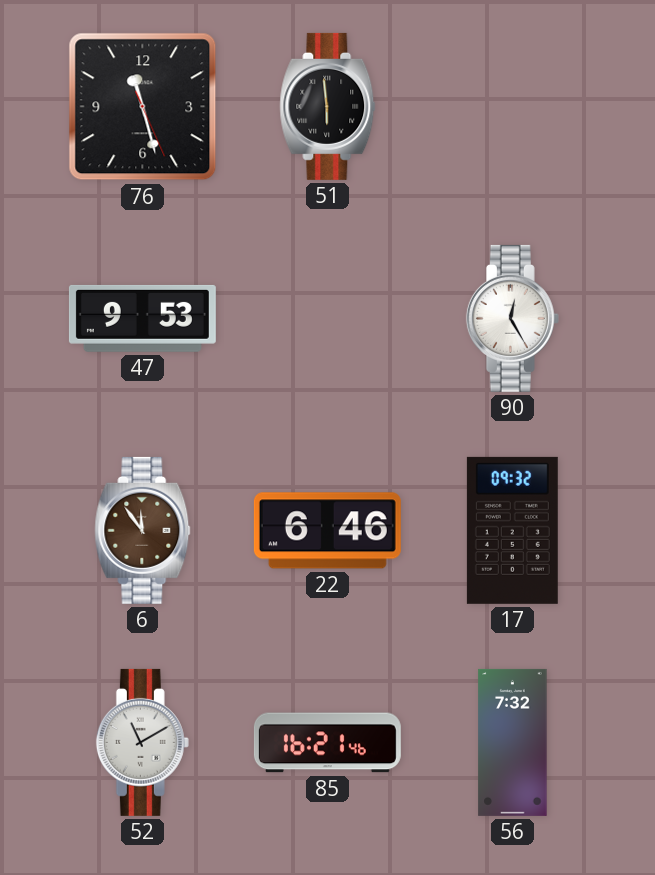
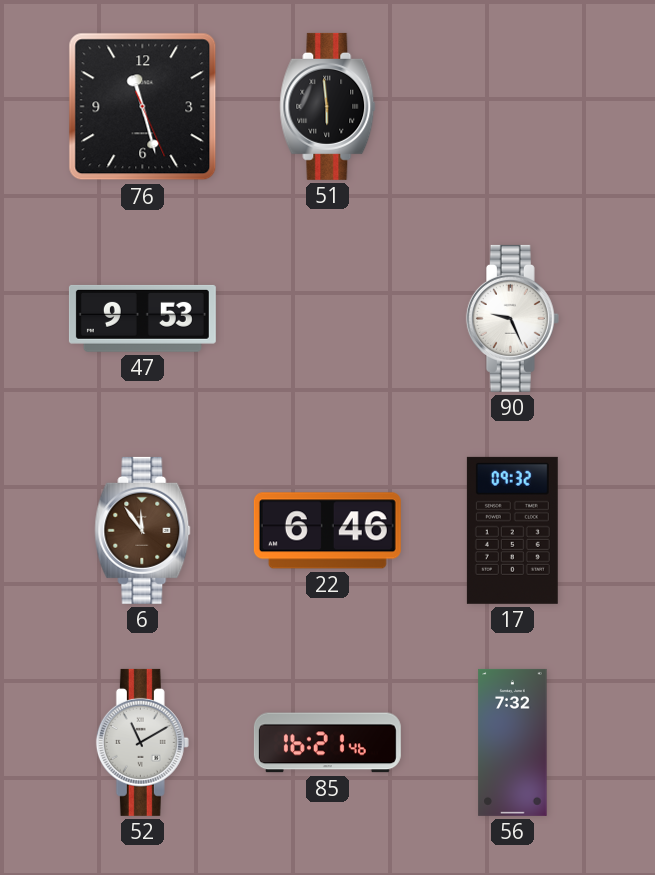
90: 12:25 -> 9:26
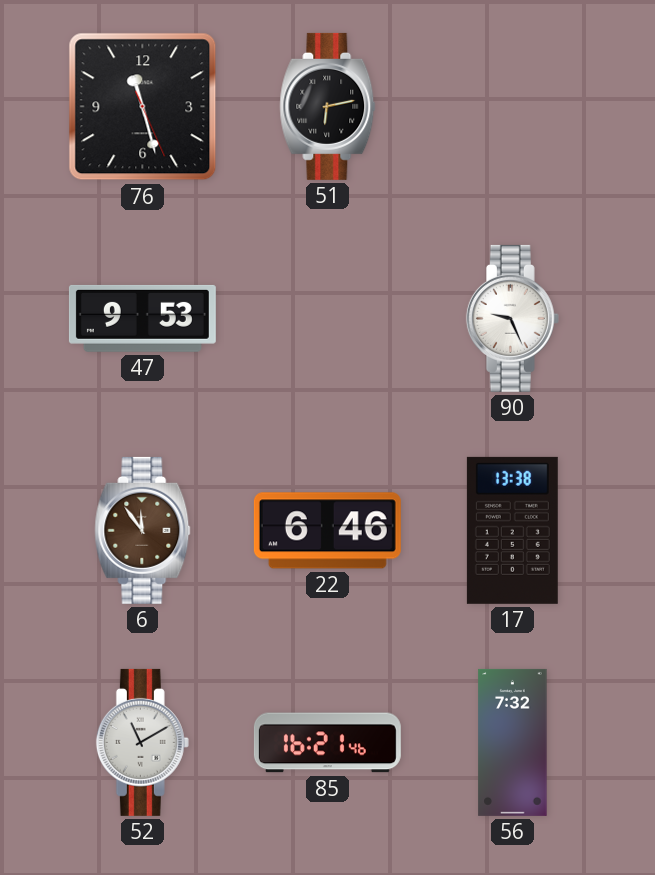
51: 5:59 -> 6:13
17: 09:32 -> 13:38
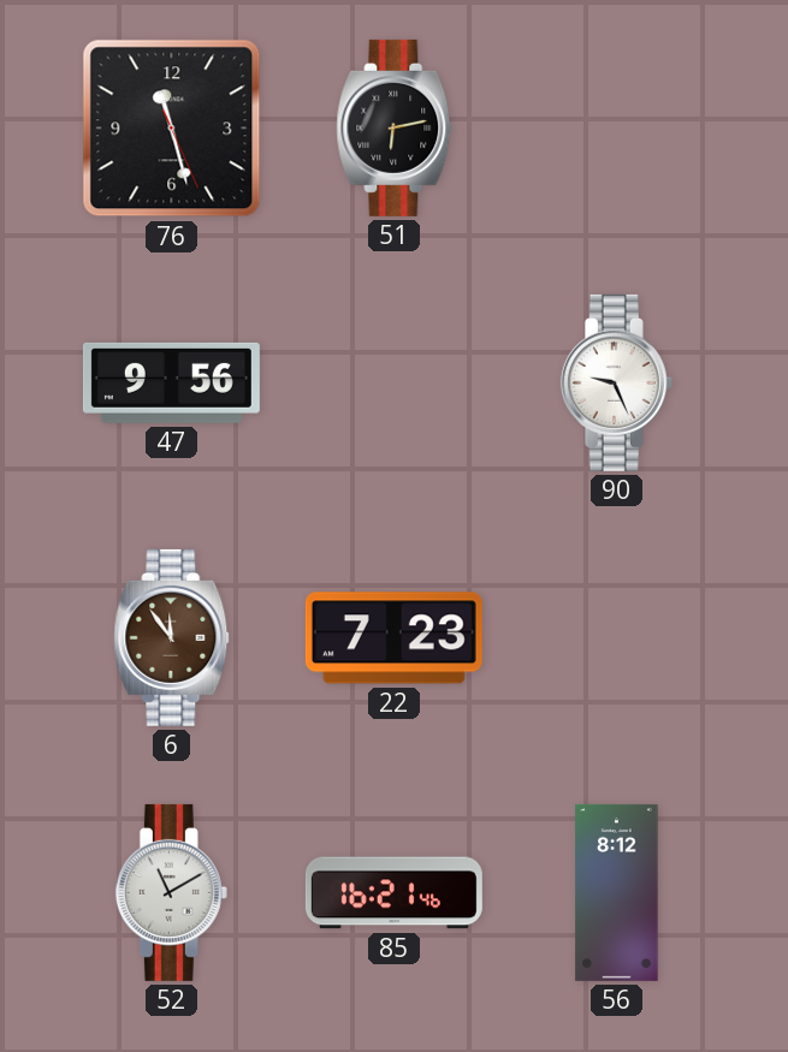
47: 9:53 -> 9:56
22: 6:46 -> 7:23
17: 13:38 -> none
56: 7:32 -> 8:12
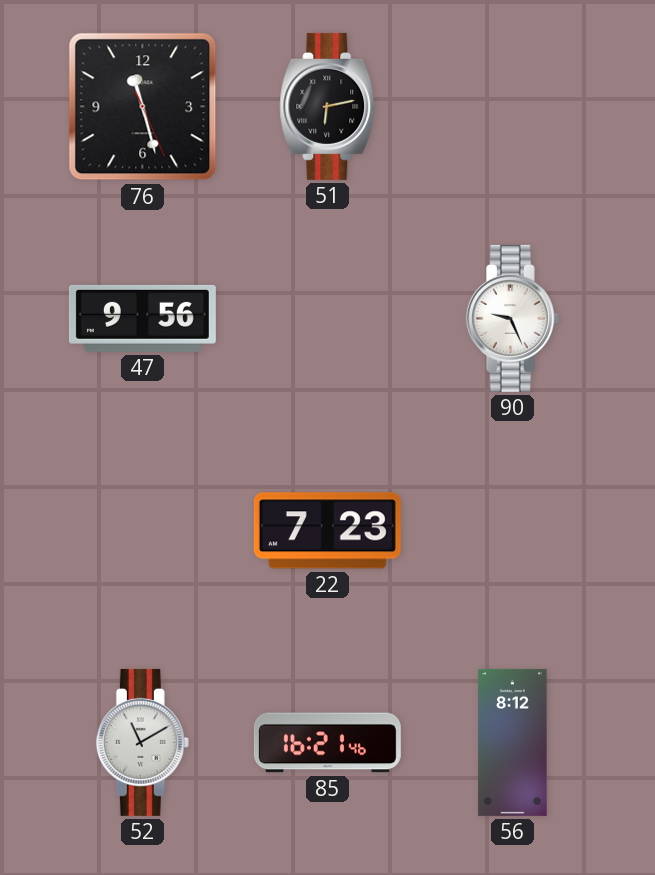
6: 11:54 -> none
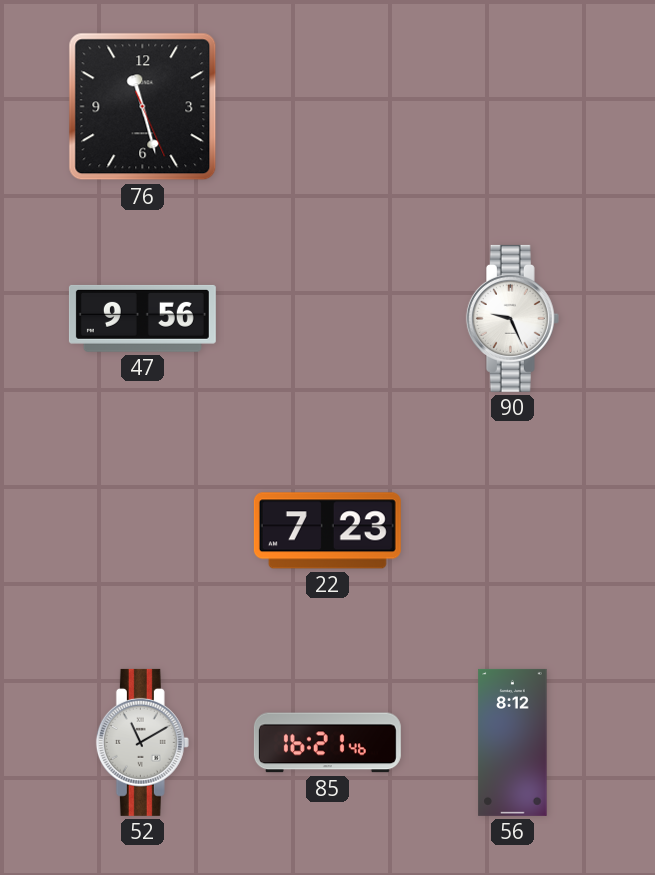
51: 6:13 -> none
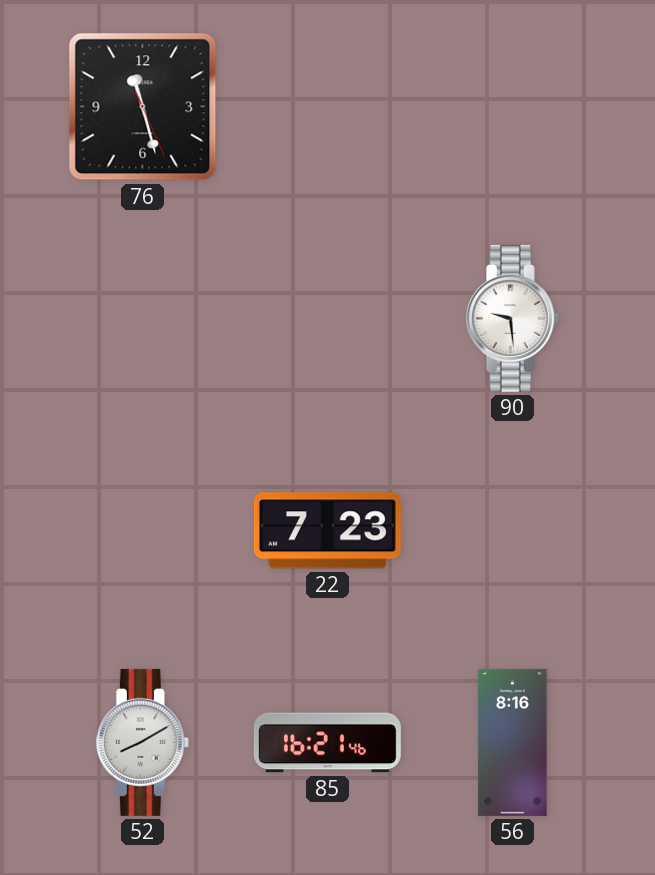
47: 9:56 -> none
90: 9:26 -> 9:29
52: 11:10 -> 8:10
56: 8:12 -> 8:16
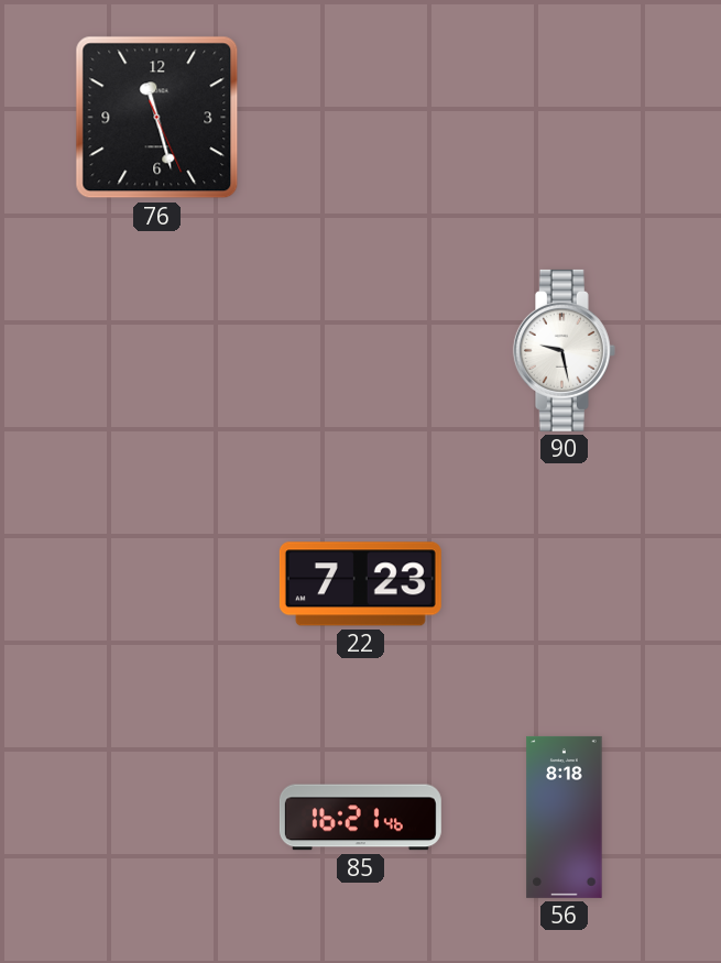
90: 9:29 -> 9:28
52: 8:10 -> none
56: 8:16 -> 8:18
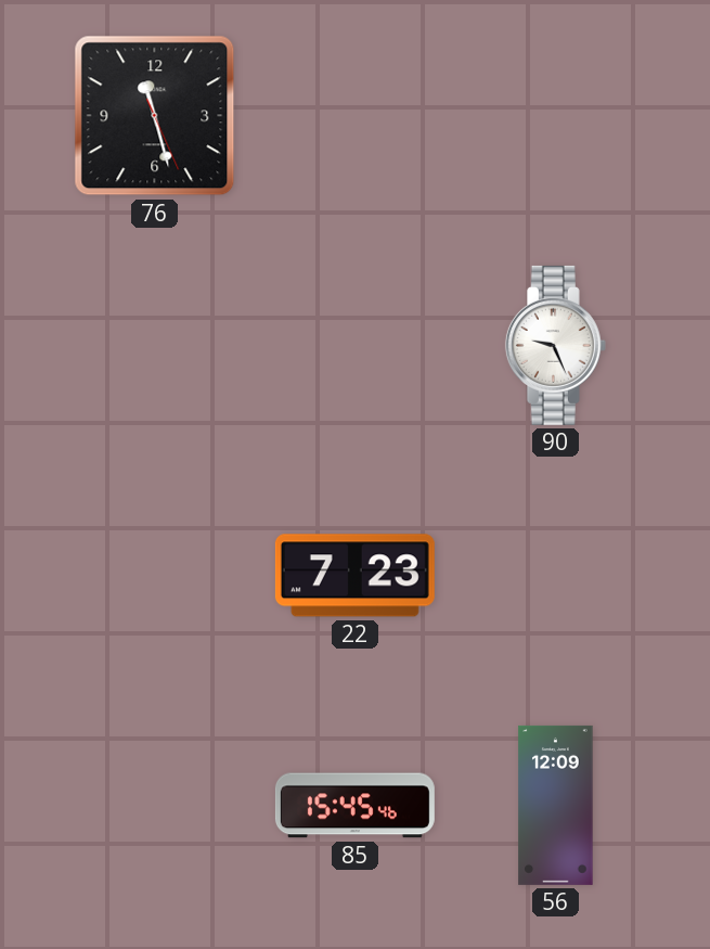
90: 9:28 -> 9:26
85: 16:21 -> 15:45
56: 8:18 -> 12:09
